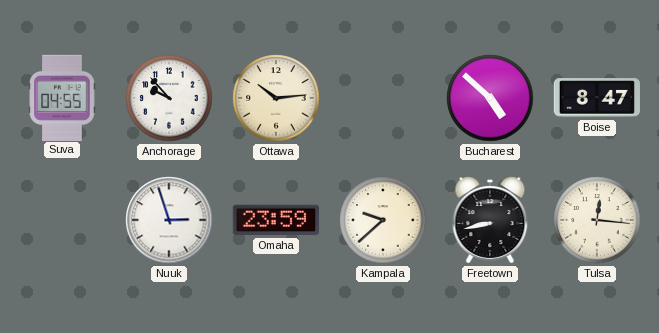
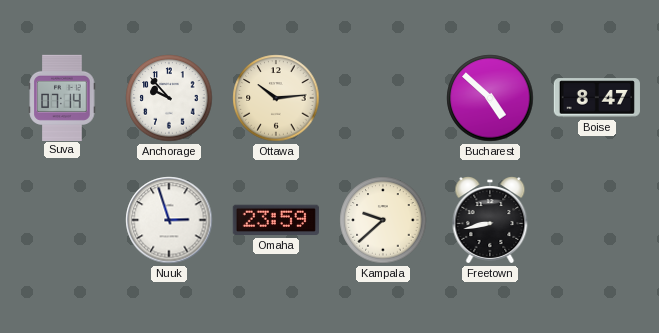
Suva: 04:55 -> 07:14
Tulsa: 12:16 -> none
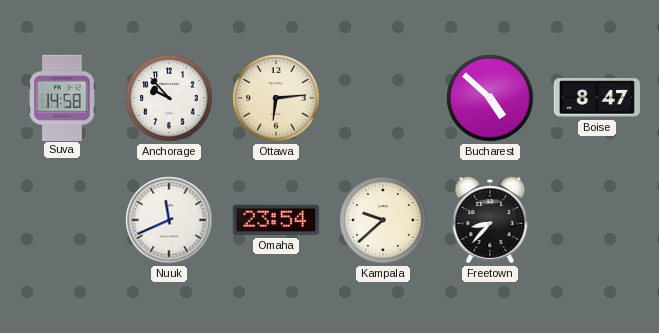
Suva: 07:14 -> 14:58
Ottawa: 10:14 -> 6:14
Nuuk: 2:57 -> 11:41
Omaha: 23:59 -> 23:54
Freetown: 8:43 -> 8:37
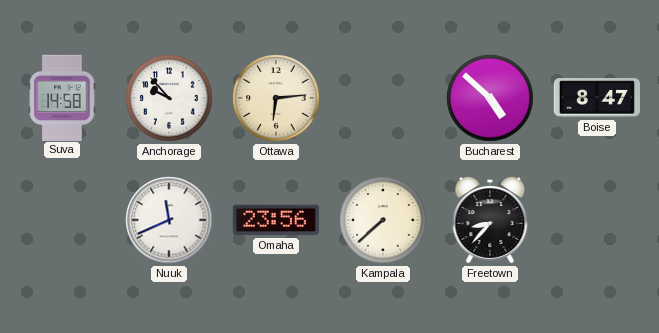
Omaha: 23:54 -> 23:56
Kampala: 9:38 -> 7:38
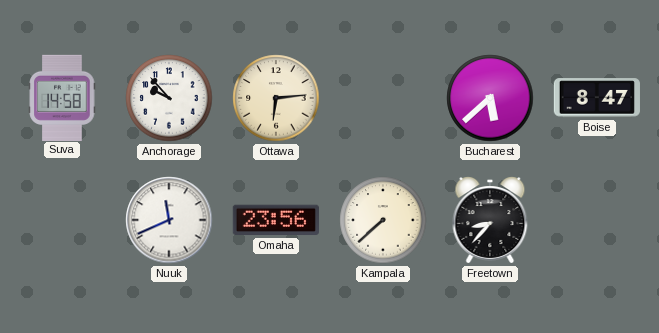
Bucharest: 4:52 -> 5:38
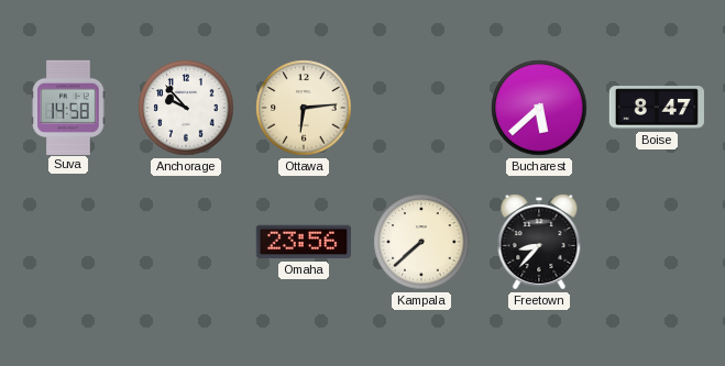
Nuuk: 11:41 -> none
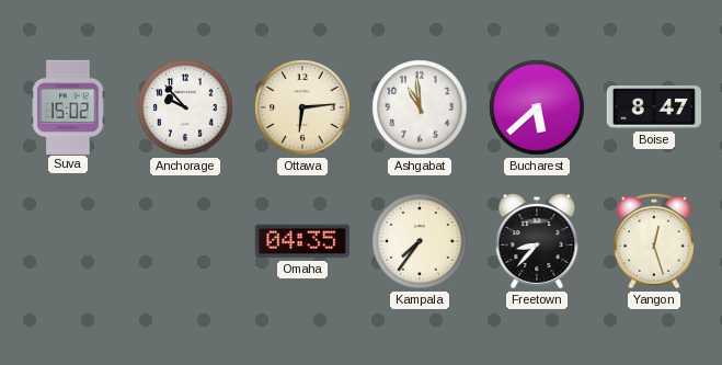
Suva: 14:58 -> 15:02
Ashgabat: none -> 10:59
Omaha: 23:56 -> 04:35
Kampala: 7:38 -> 7:36
Yangon: none -> 12:27
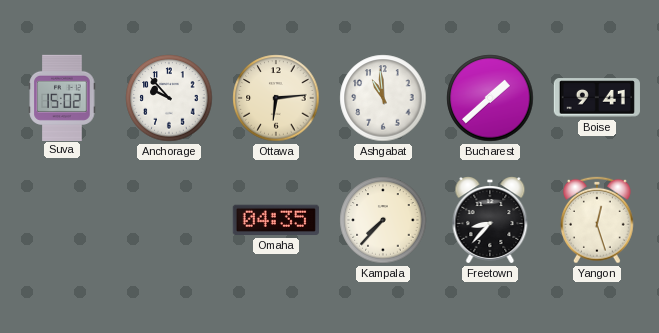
Bucharest: 5:38 -> 1:38
Boise: 8:47 -> 9:41
Kampala: 7:36 -> 7:37
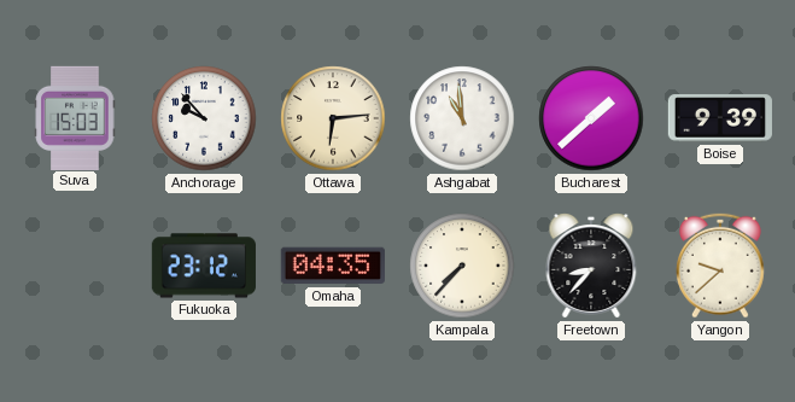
Suva: 15:02 -> 15:03
Boise: 9:41 -> 9:39
Fukuoka: none -> 23:12
Yangon: 12:27 -> 9:38
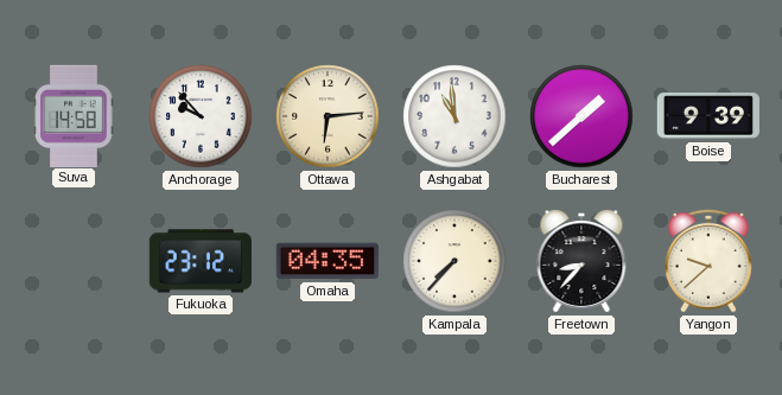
Suva: 15:03 -> 14:58
